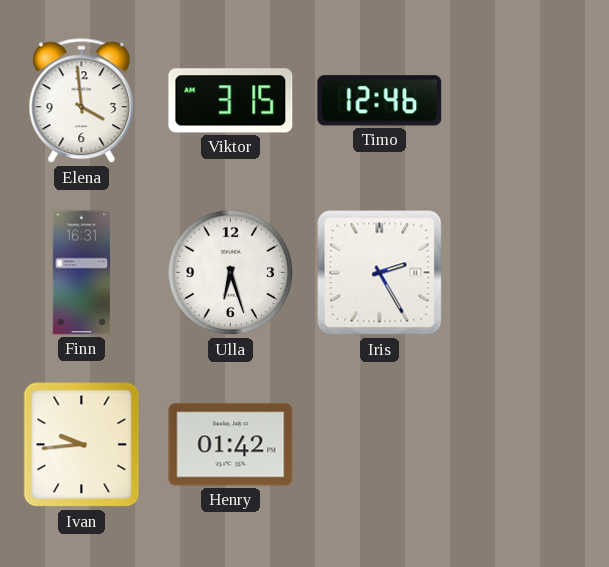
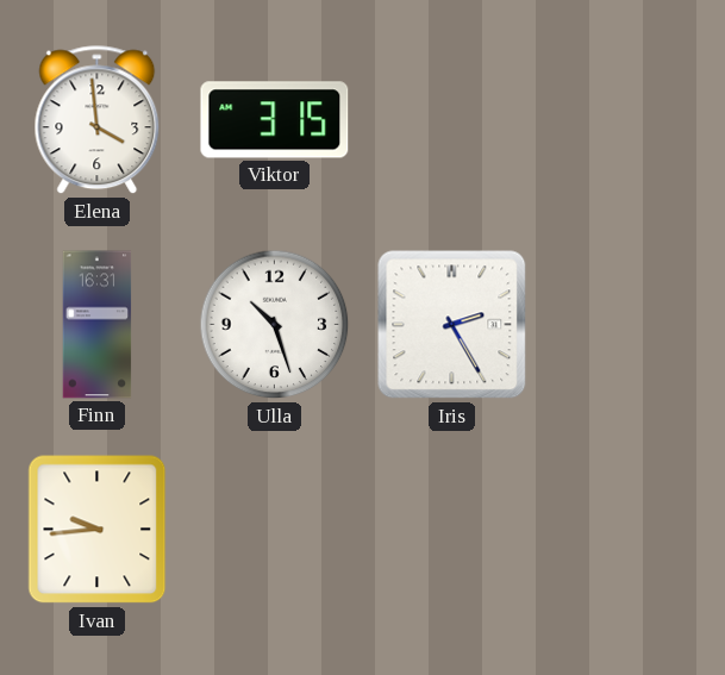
Timo: 12:46 -> none
Ulla: 6:27 -> 10:27
Henry: 01:42 -> none
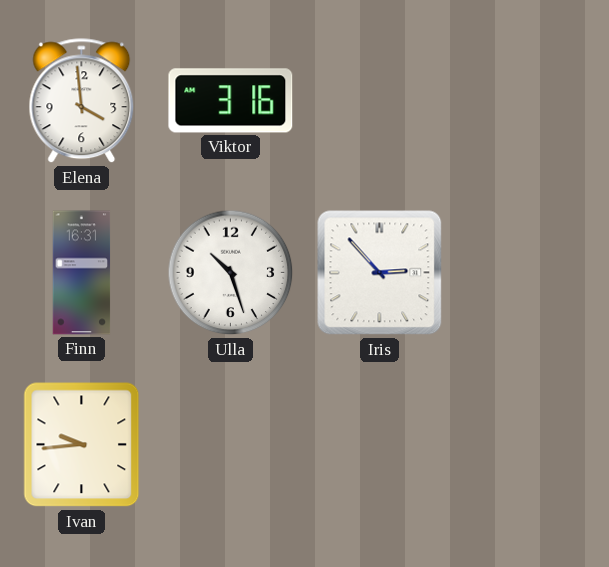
Viktor: 3:15 -> 3:16
Iris: 2:25 -> 2:53
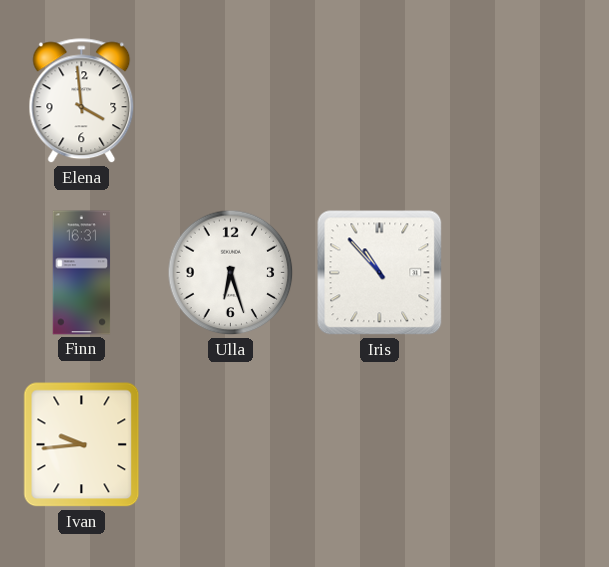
Viktor: 3:16 -> none
Ulla: 10:27 -> 6:27
Iris: 2:53 -> 10:53
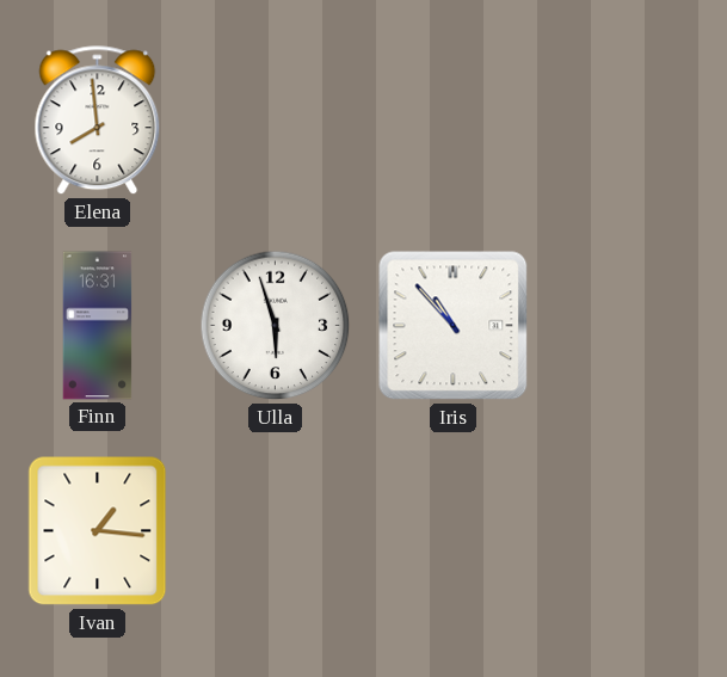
Elena: 3:59 -> 7:59
Ulla: 6:27 -> 5:57
Ivan: 9:44 -> 1:16
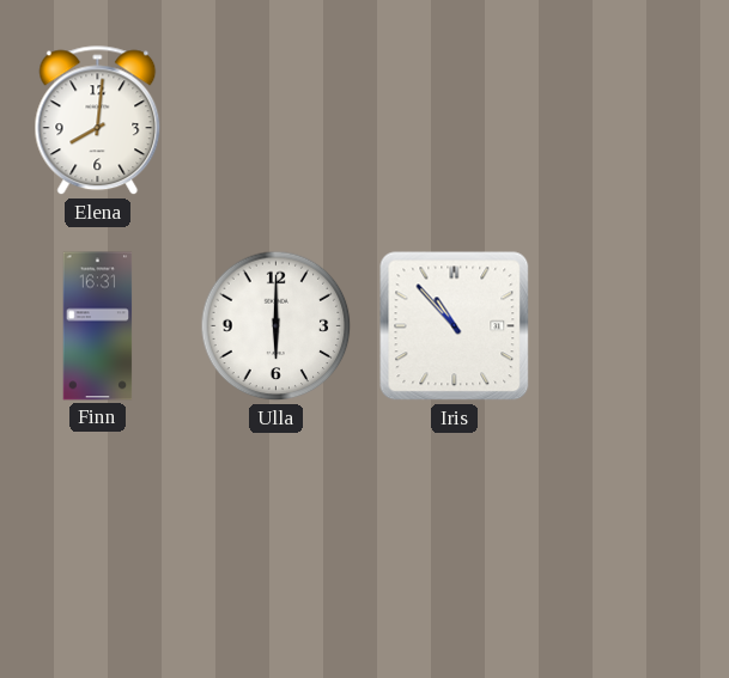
Elena: 7:59 -> 8:01
Ulla: 5:57 -> 6:00
Ivan: 1:16 -> none
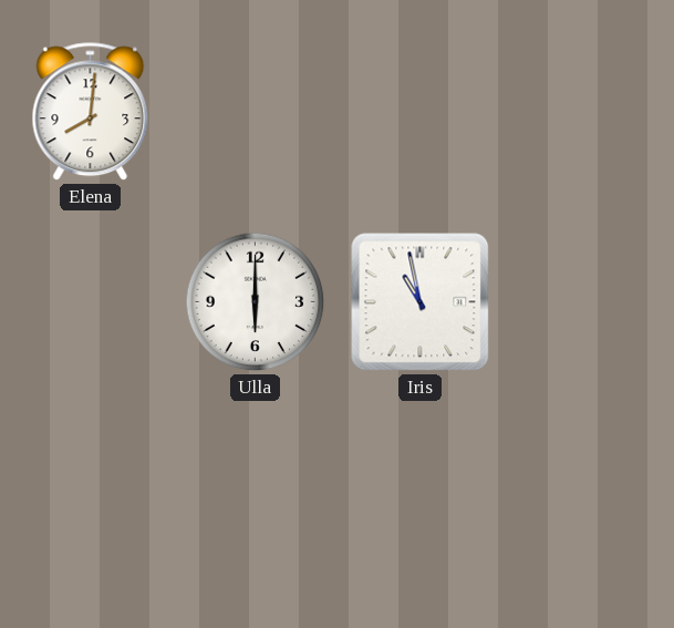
Finn: 16:31 -> none
Iris: 10:53 -> 10:58
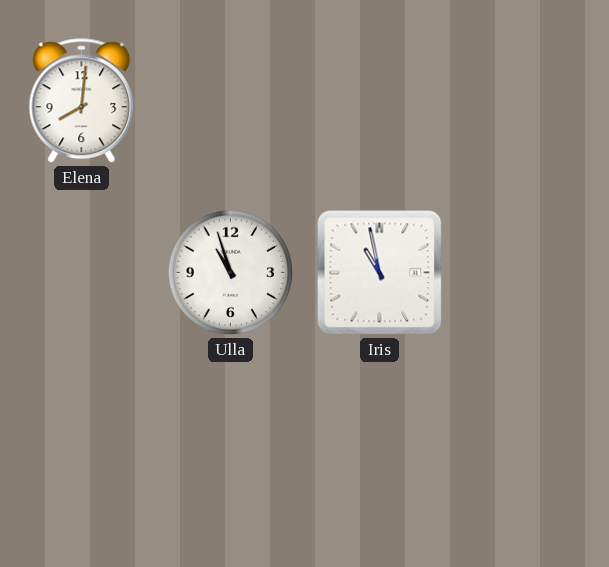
Ulla: 6:00 -> 10:57
